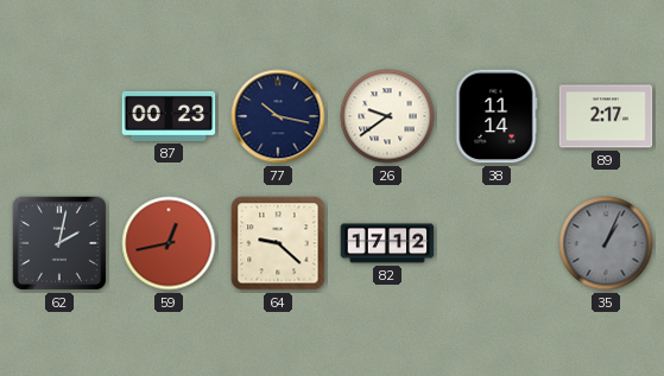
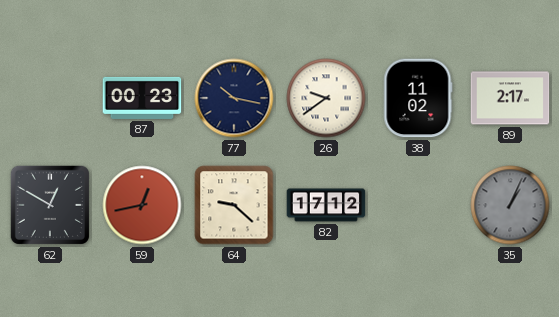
38: 11:14 -> 11:02
62: 2:02 -> 12:50
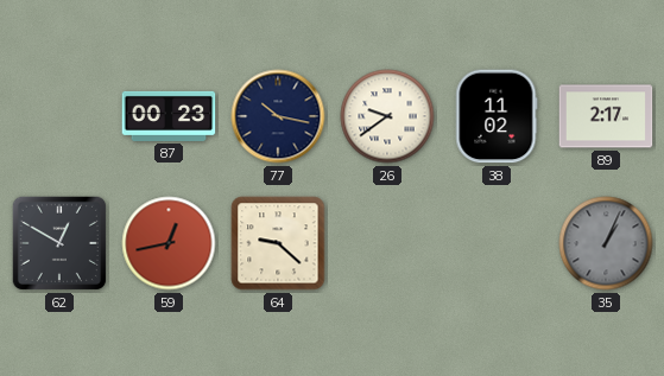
82: 17:12 -> none
